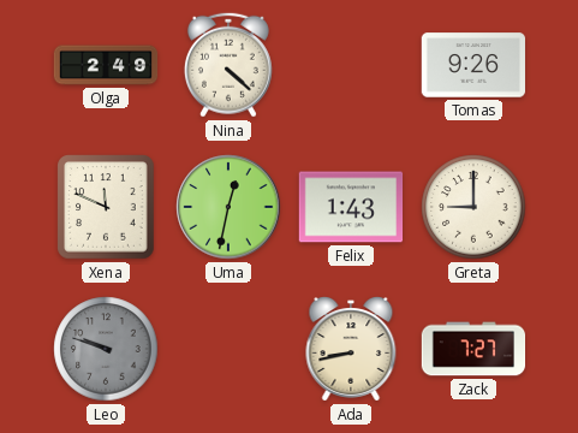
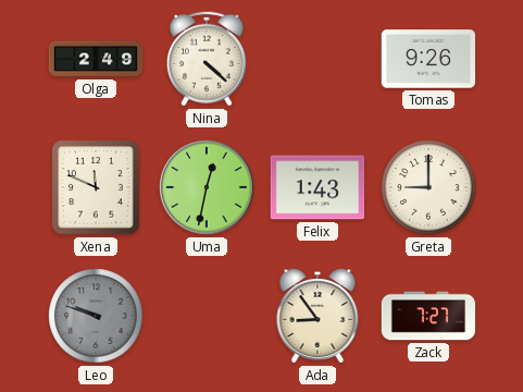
Ada: 8:43 -> 8:54
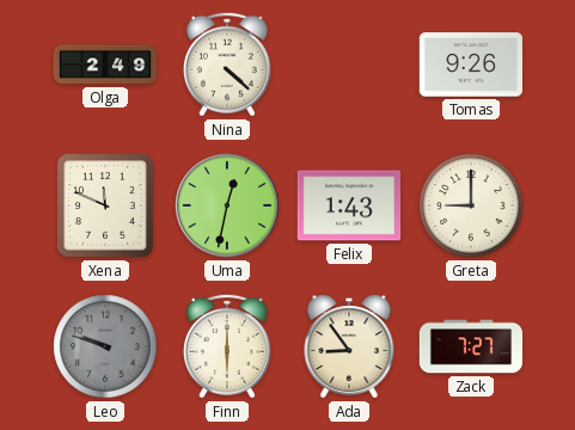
Finn: none -> 6:00
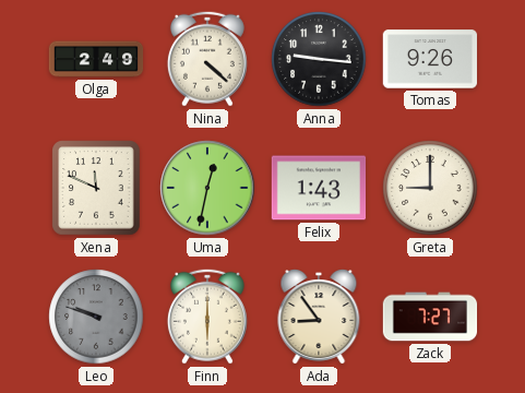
Anna: none -> 9:16
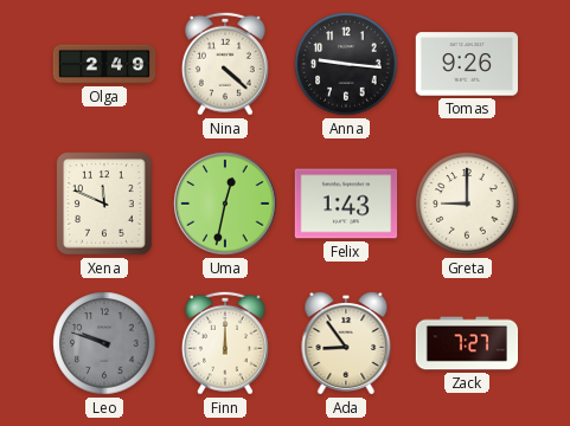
Finn: 6:00 -> 12:00
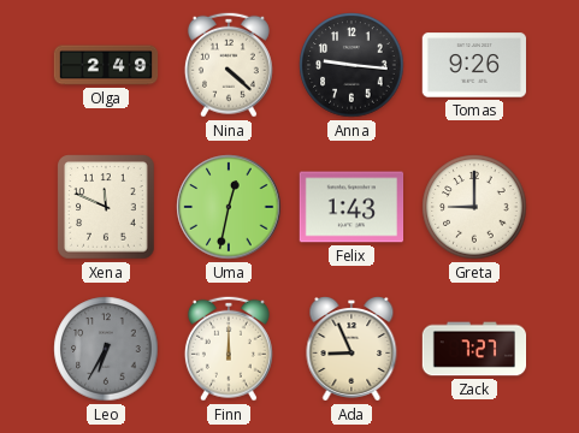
Leo: 9:48 -> 6:35
Ada: 8:54 -> 8:56
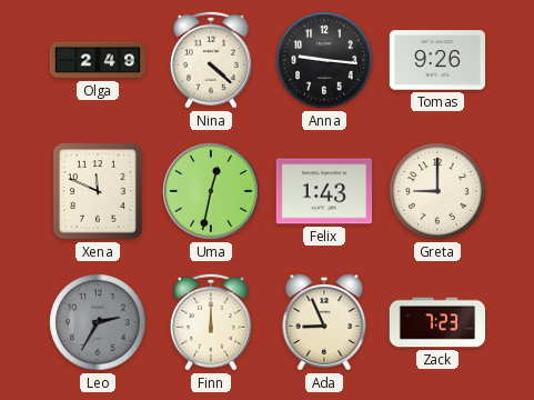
Leo: 6:35 -> 2:35
Zack: 7:27 -> 7:23
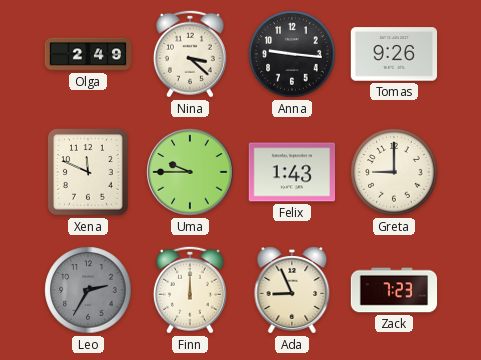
Nina: 4:22 -> 3:22
Uma: 12:32 -> 9:45
